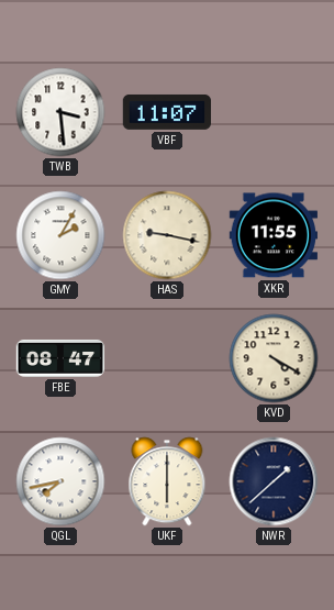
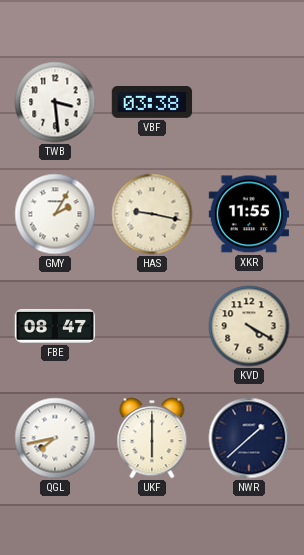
VBF: 11:07 -> 03:38
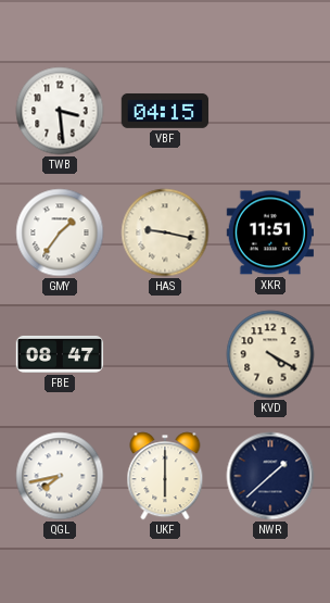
VBF: 03:38 -> 04:15
GMY: 2:05 -> 1:36
XKR: 11:55 -> 11:51
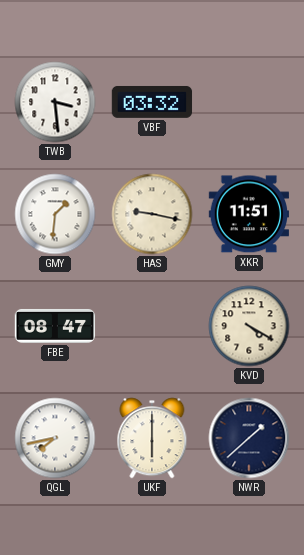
VBF: 04:15 -> 03:32
GMY: 1:36 -> 1:31
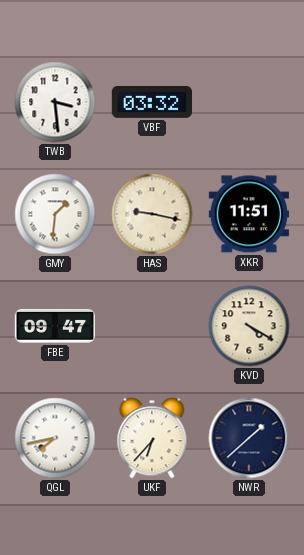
FBE: 08:47 -> 09:47
UKF: 6:00 -> 6:37
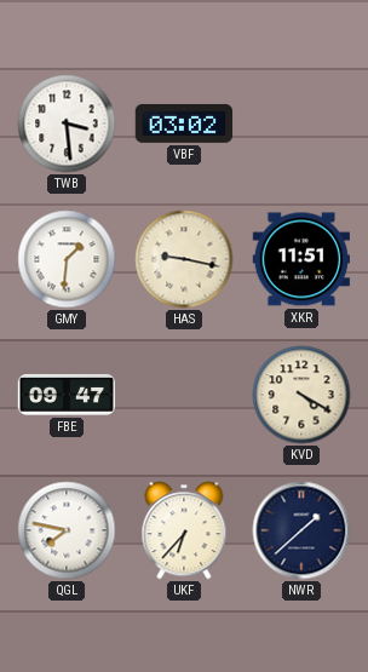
VBF: 03:32 -> 03:02
QGL: 7:43 -> 7:47
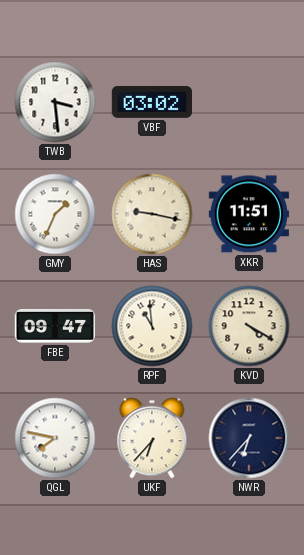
GMY: 1:31 -> 1:34
RPF: none -> 10:59
NWR: 1:38 -> 6:37
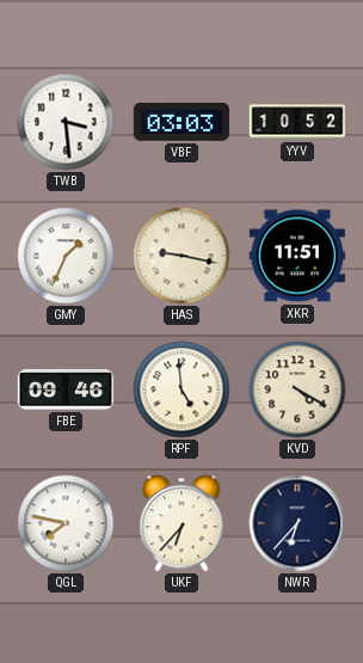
VBF: 03:02 -> 03:03
YYV: none -> 10:52
FBE: 09:47 -> 09:46
RPF: 10:59 -> 4:59
